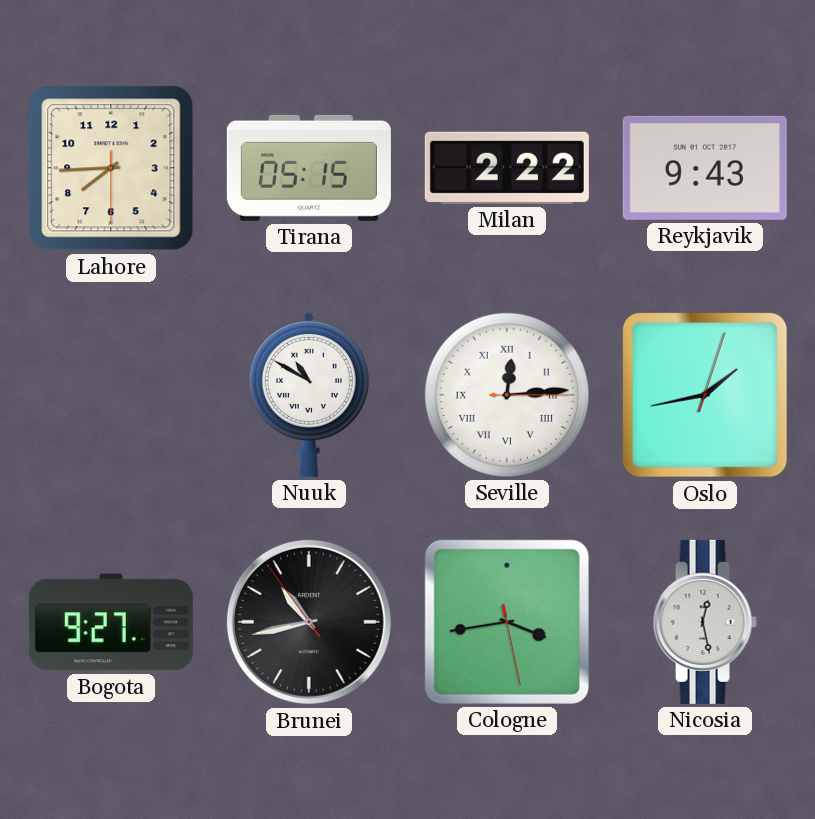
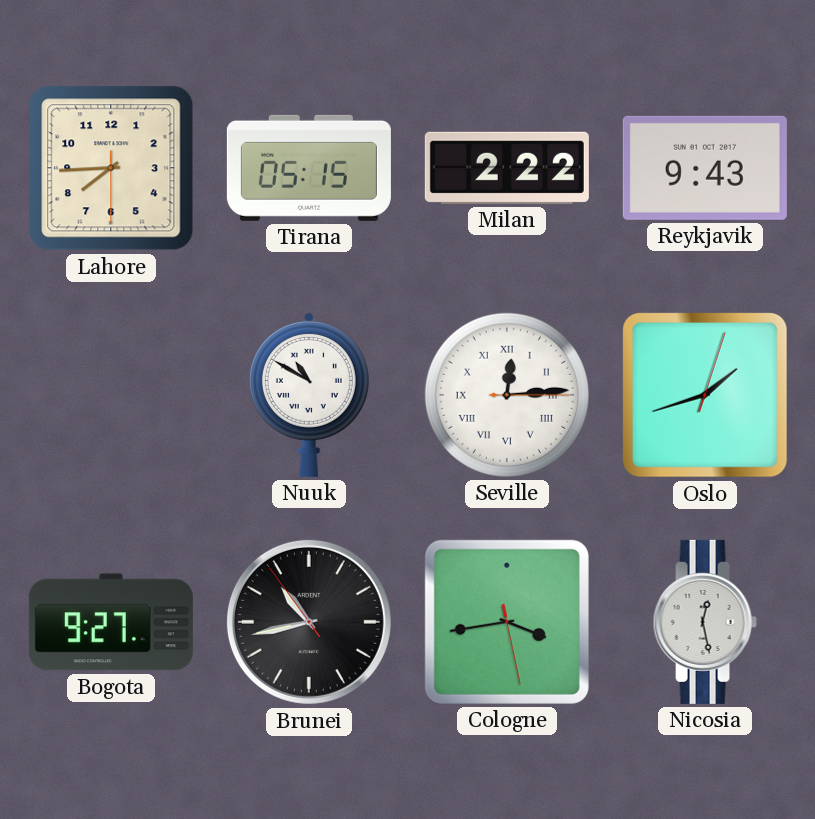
Oslo: 1:43 -> 1:42
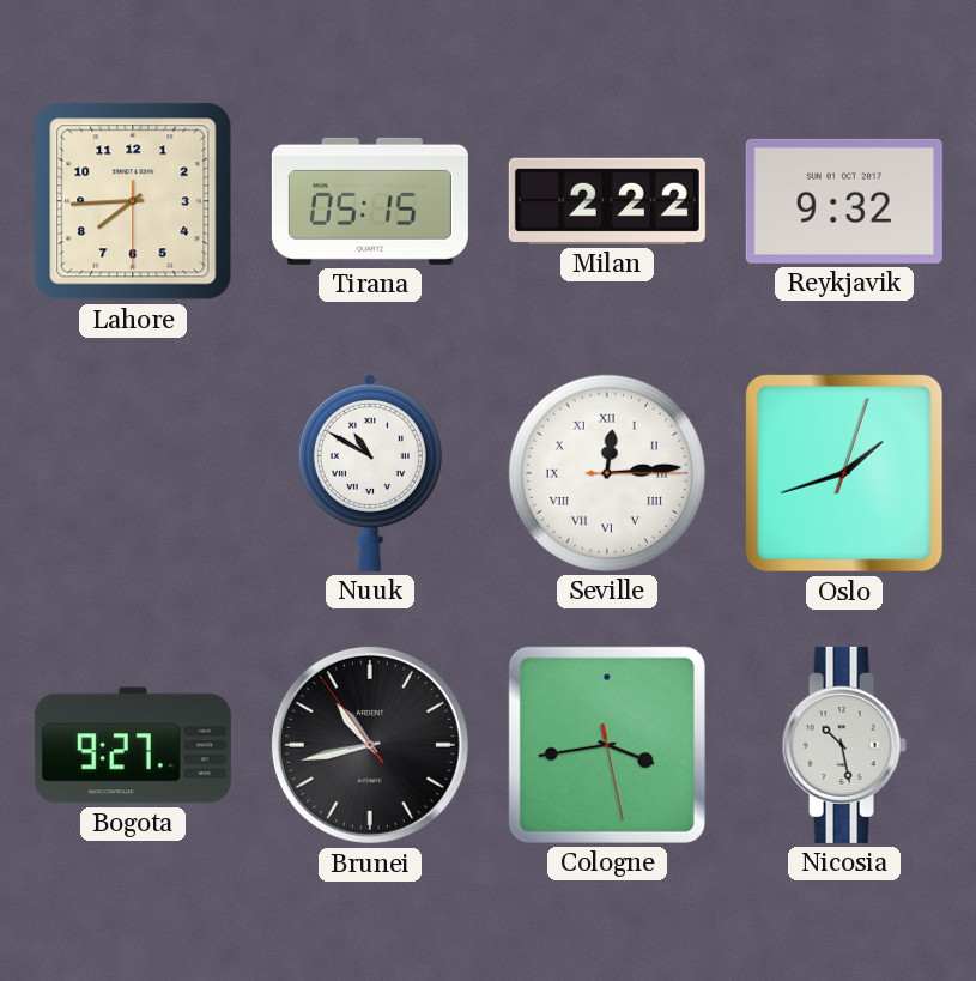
Reykjavik: 9:43 -> 9:32
Nicosia: 12:28 -> 10:28
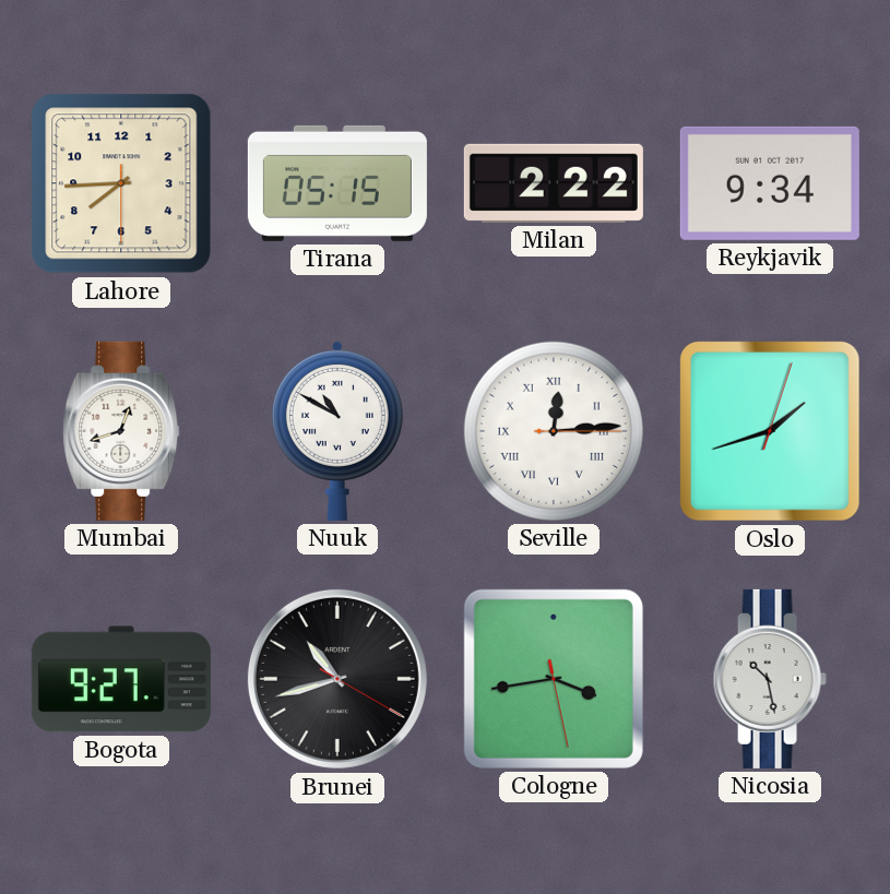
Reykjavik: 9:32 -> 9:34
Mumbai: none -> 12:42
Brunei: 10:42:54 -> 10:42:20
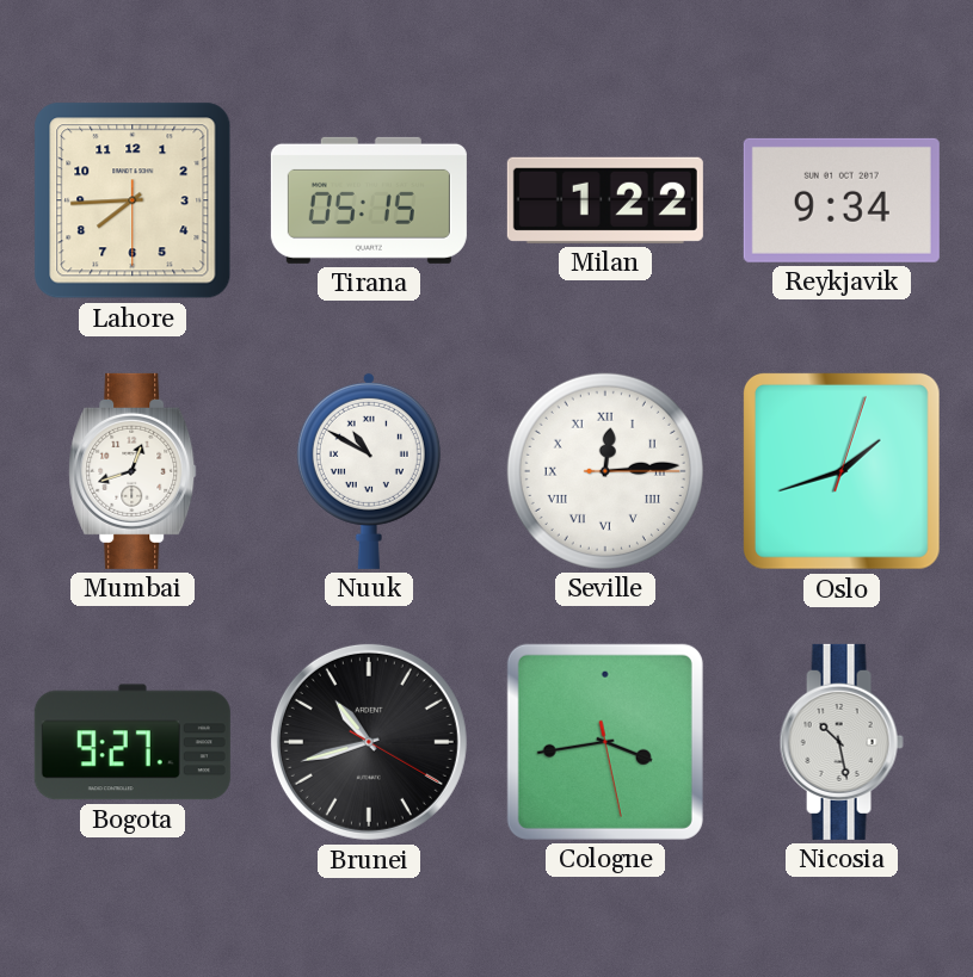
Milan: 2:22 -> 1:22
